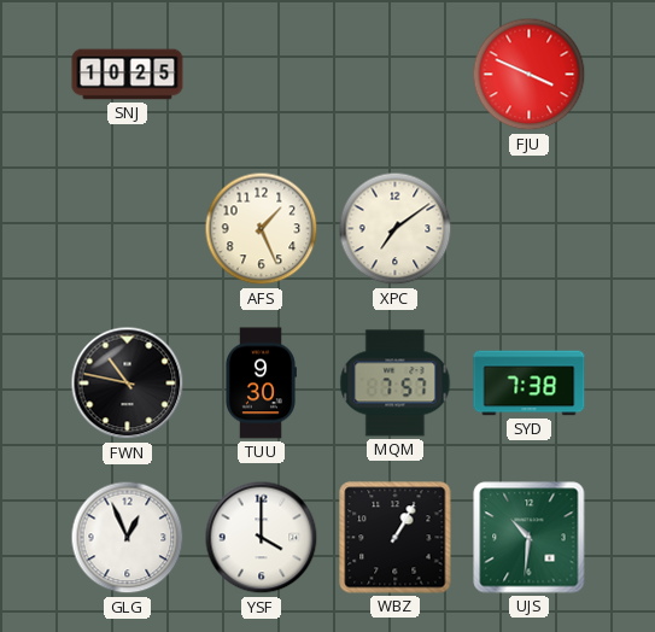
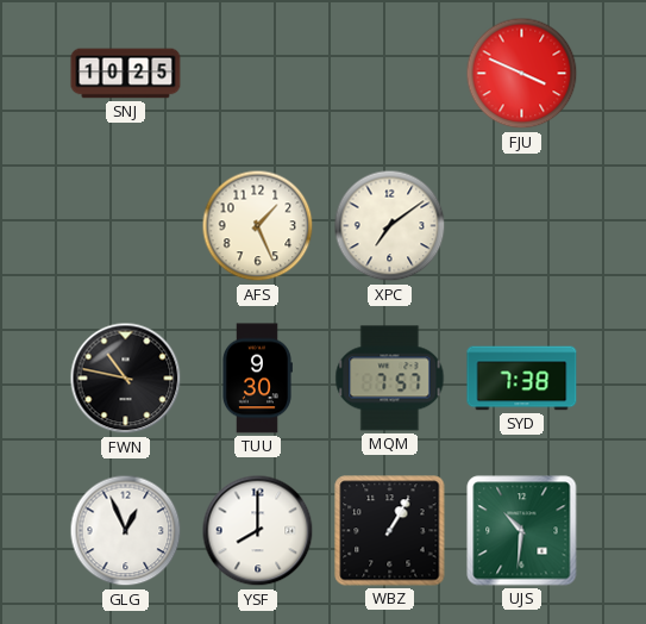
YSF: 4:00 -> 8:00
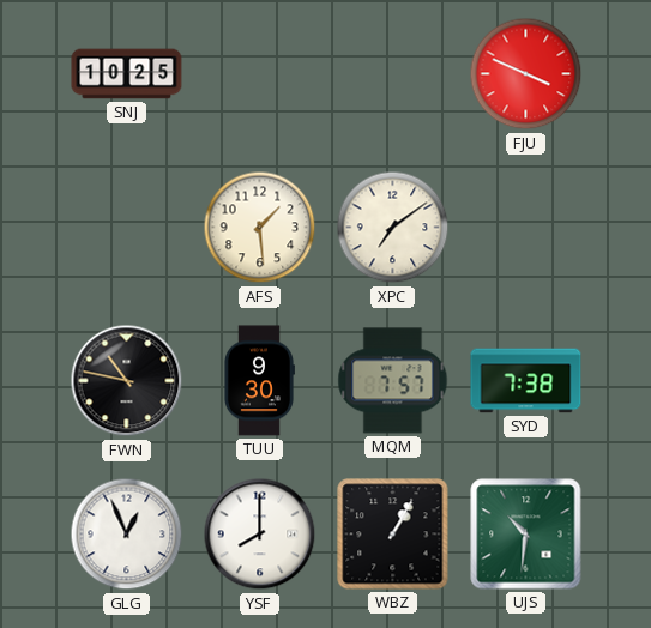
AFS: 1:26 -> 1:29
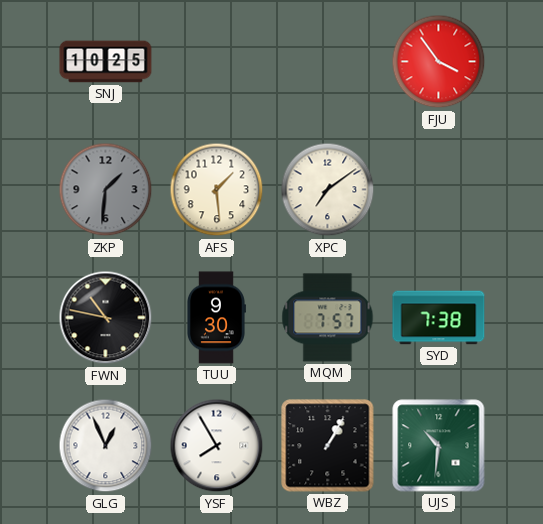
FJU: 3:49 -> 3:54
ZKP: none -> 1:31
YSF: 8:00 -> 7:55
